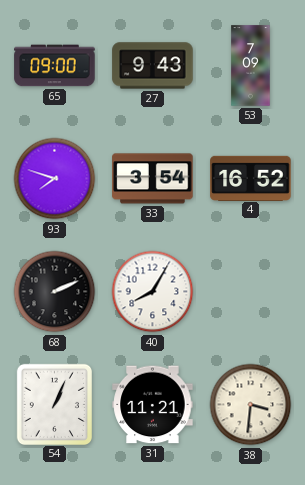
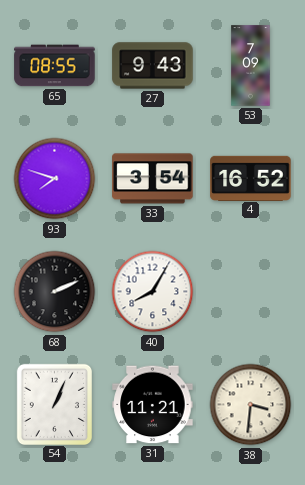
65: 09:00 -> 08:55
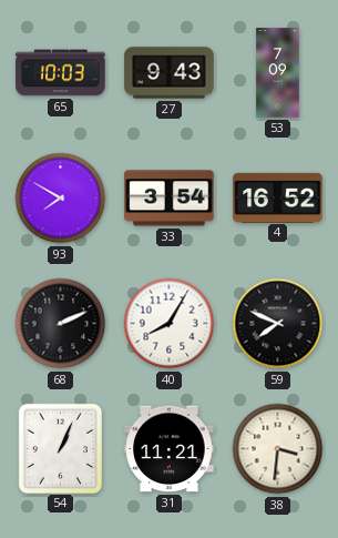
65: 08:55 -> 10:03
93: 7:48 -> 7:50
59: none -> 7:49
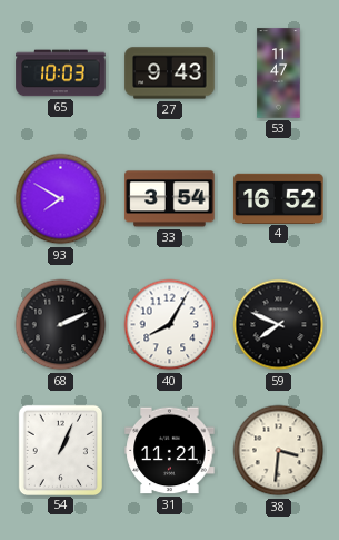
53: 7:09 -> 11:47
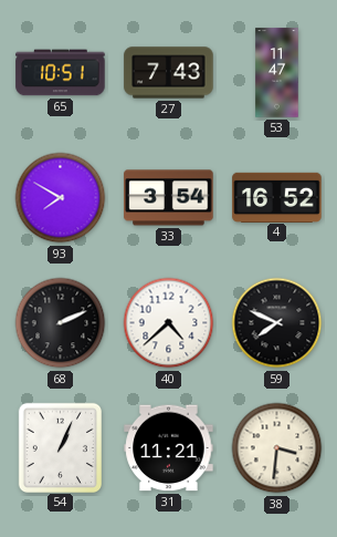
65: 10:03 -> 10:51
27: 9:43 -> 7:43
40: 8:05 -> 4:38
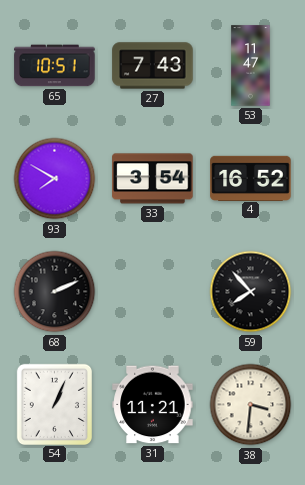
40: 4:38 -> none
59: 7:49 -> 7:53
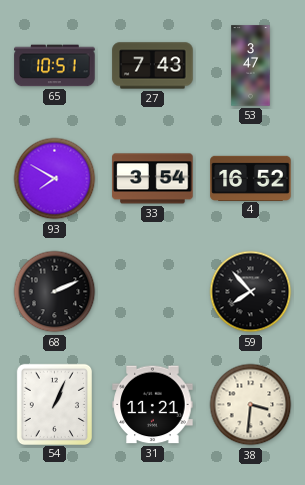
53: 11:47 -> 3:47
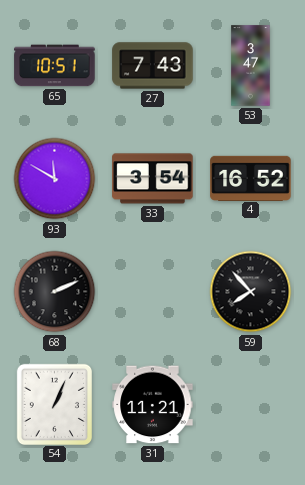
93: 7:50 -> 11:50
38: 3:31 -> none
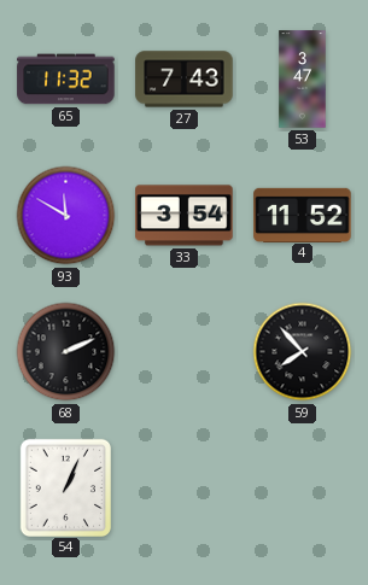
65: 10:51 -> 11:32
4: 16:52 -> 11:52
31: 11:21 -> none
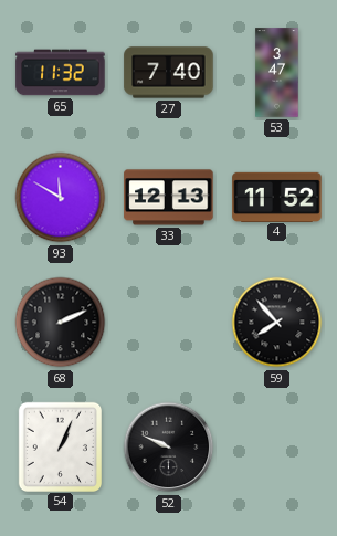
27: 7:43 -> 7:40
33: 3:54 -> 12:13
52: none -> 9:49
